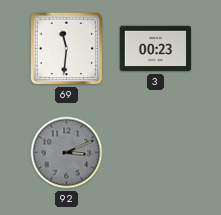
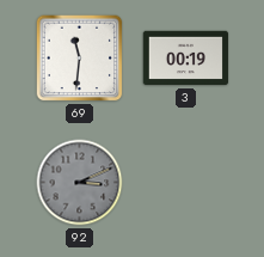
3: 00:23 -> 00:19
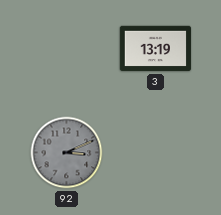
69: 11:31 -> none
3: 00:19 -> 13:19
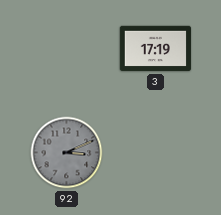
3: 13:19 -> 17:19
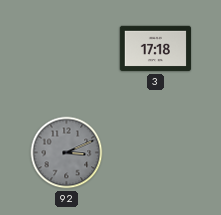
3: 17:19 -> 17:18
